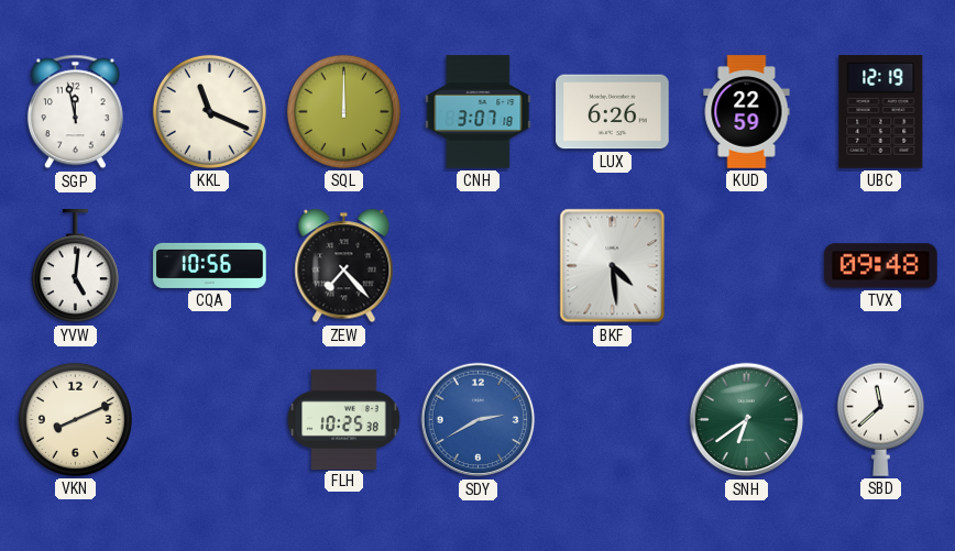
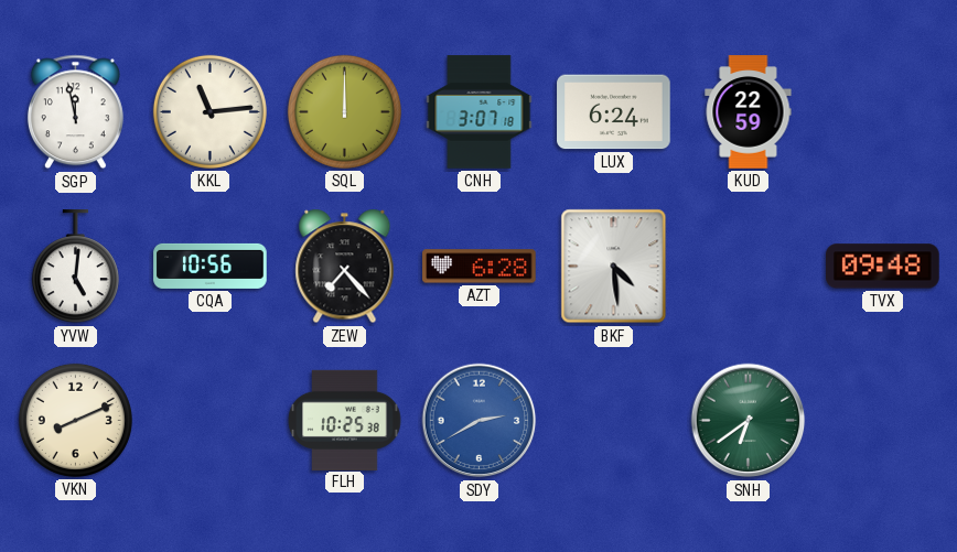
KKL: 11:19 -> 11:14
LUX: 6:26 -> 6:24
UBC: 12:19 -> none
AZT: none -> 6:28
SBD: 11:38 -> none
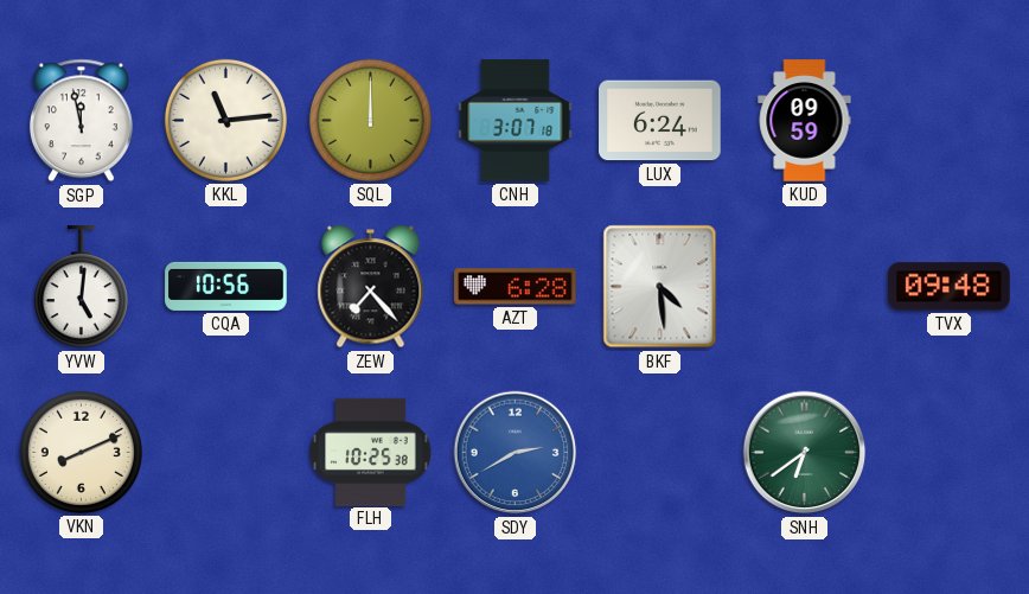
KUD: 22:59 -> 09:59
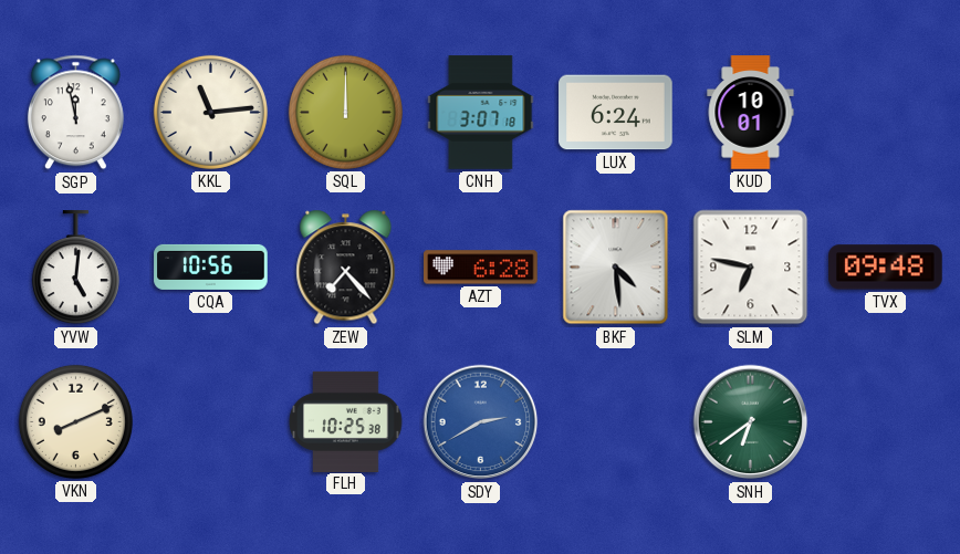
KUD: 09:59 -> 10:01
SLM: none -> 6:47
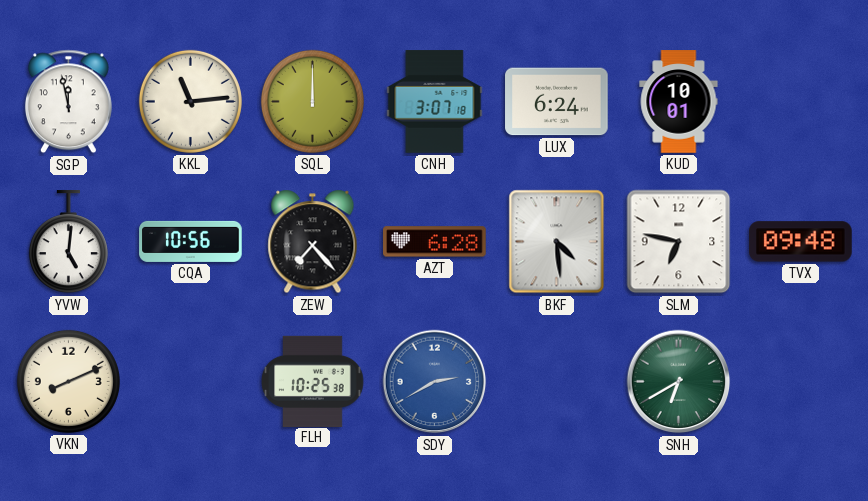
SNH: 6:39 -> 6:40
